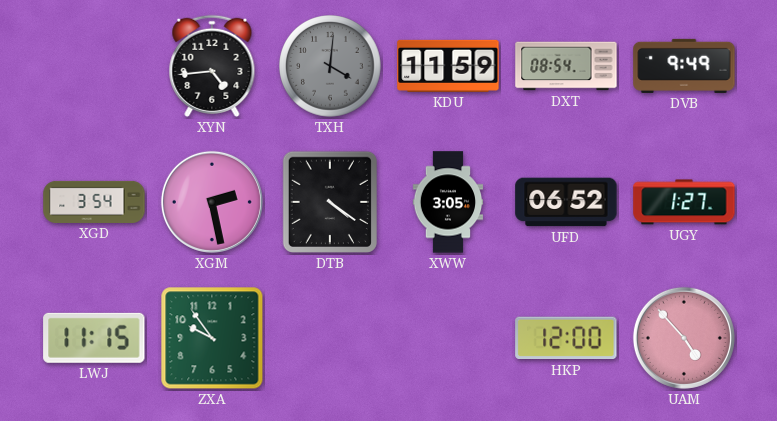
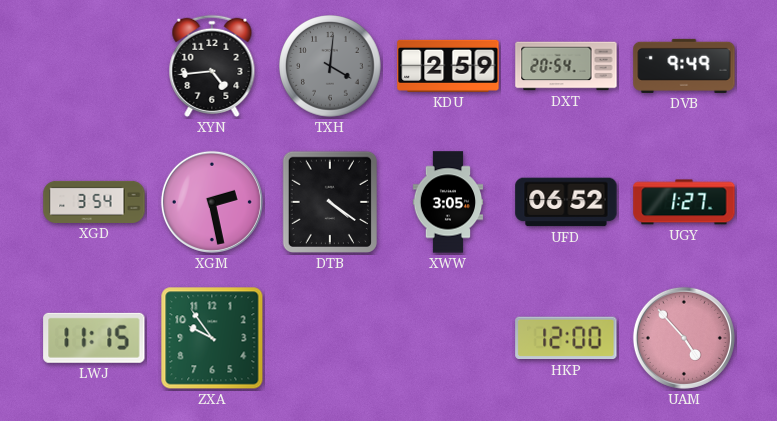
KDU: 11:59 -> 2:59
DXT: 08:54 -> 20:54
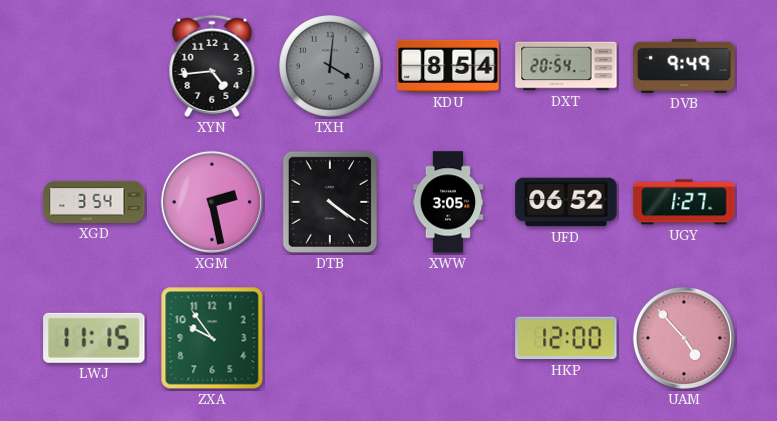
KDU: 2:59 -> 8:54
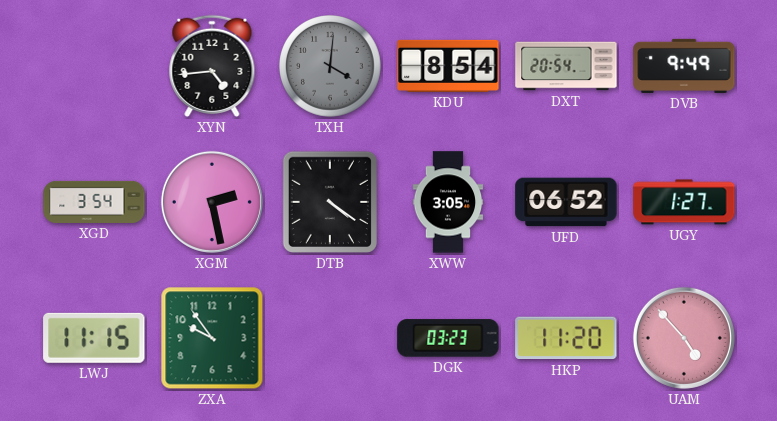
DGK: none -> 03:23
HKP: 12:00 -> 11:20
